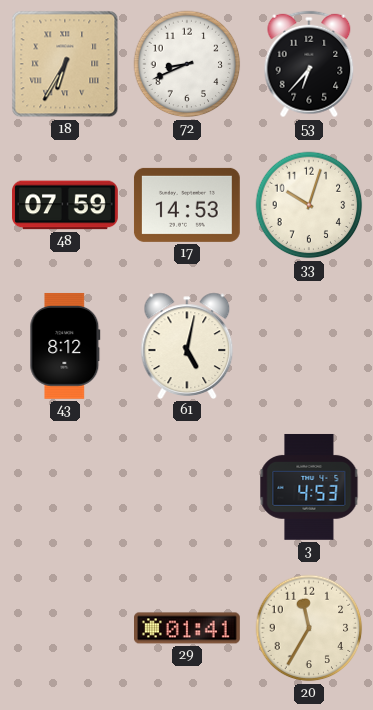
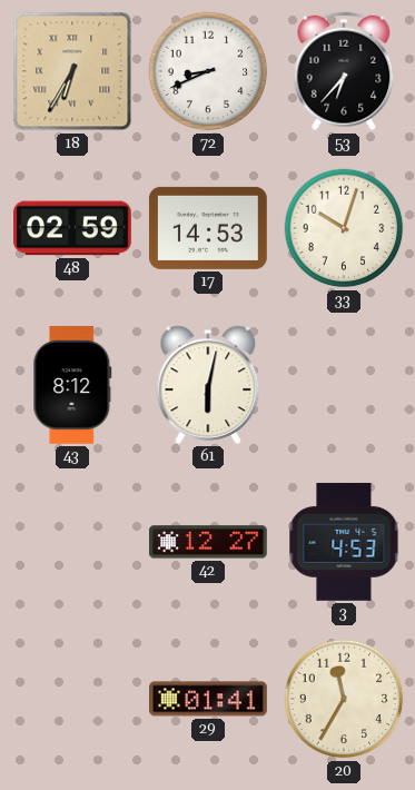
48: 07:59 -> 02:59
61: 5:02 -> 6:02
42: none -> 12:27
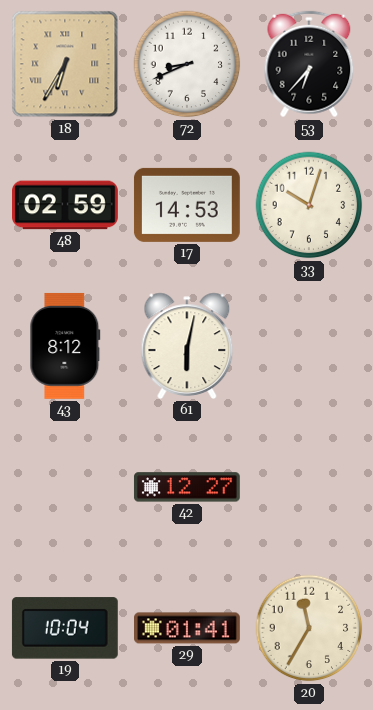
3: 4:53 -> none
19: none -> 10:04
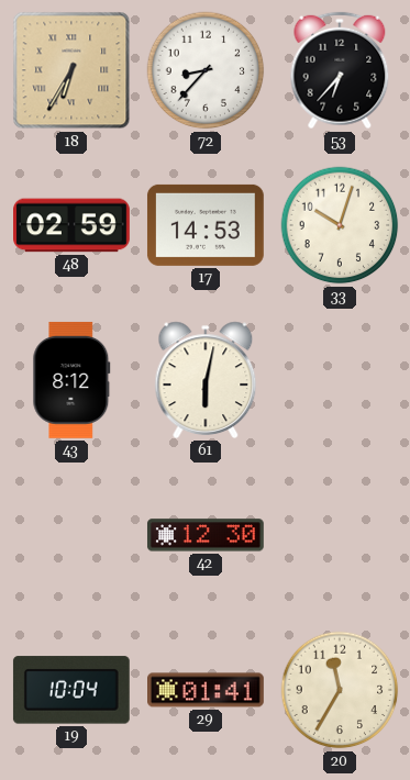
72: 8:41 -> 8:37
42: 12:27 -> 12:30
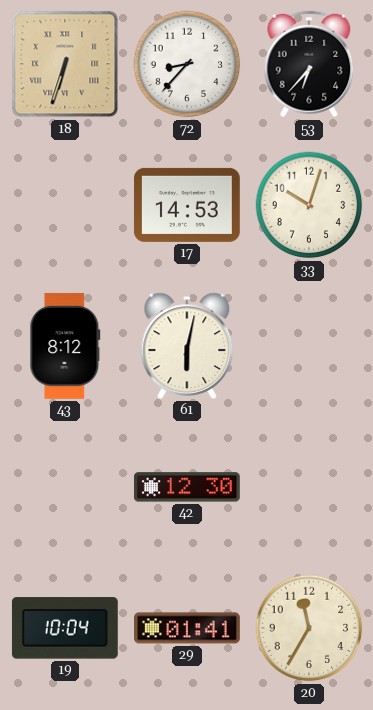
18: 6:35 -> 6:33
48: 02:59 -> none
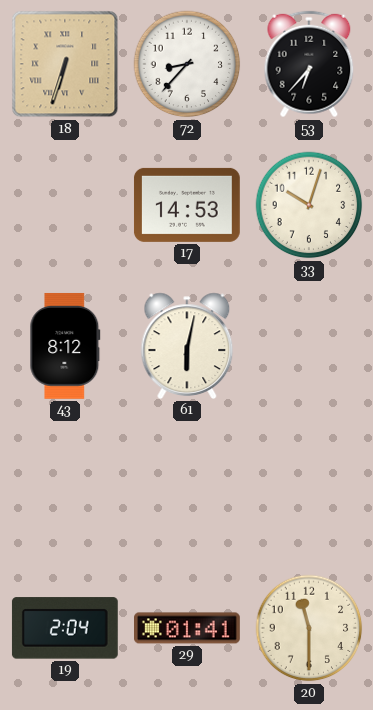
42: 12:30 -> none
19: 10:04 -> 2:04
20: 11:35 -> 11:30
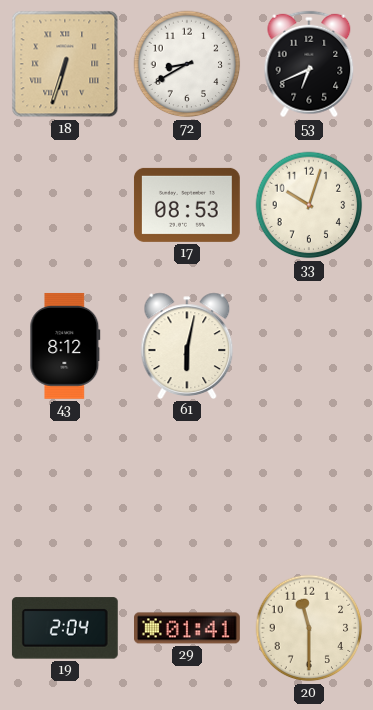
72: 8:37 -> 8:40
53: 6:37 -> 6:41
17: 14:53 -> 08:53
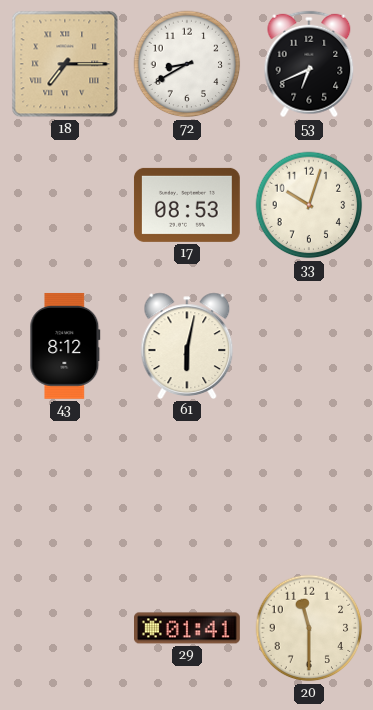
18: 6:33 -> 7:15
19: 2:04 -> none
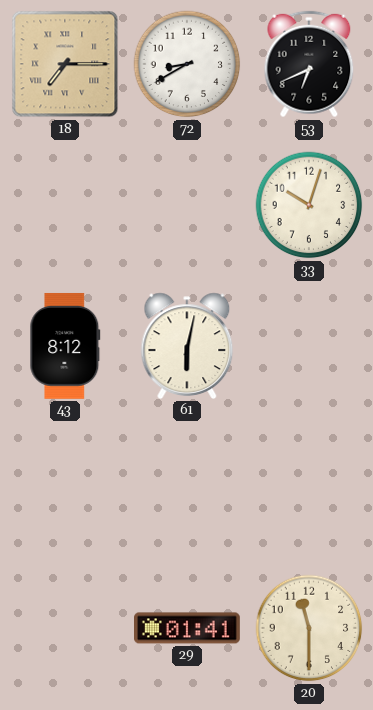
17: 08:53 -> none
